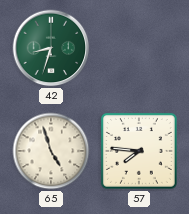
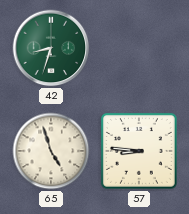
57: 7:46 -> 8:46
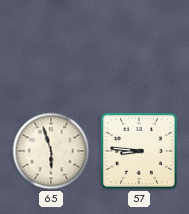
42: 8:33 -> none
65: 4:57 -> 5:57
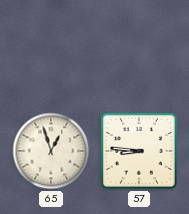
65: 5:57 -> 12:57
